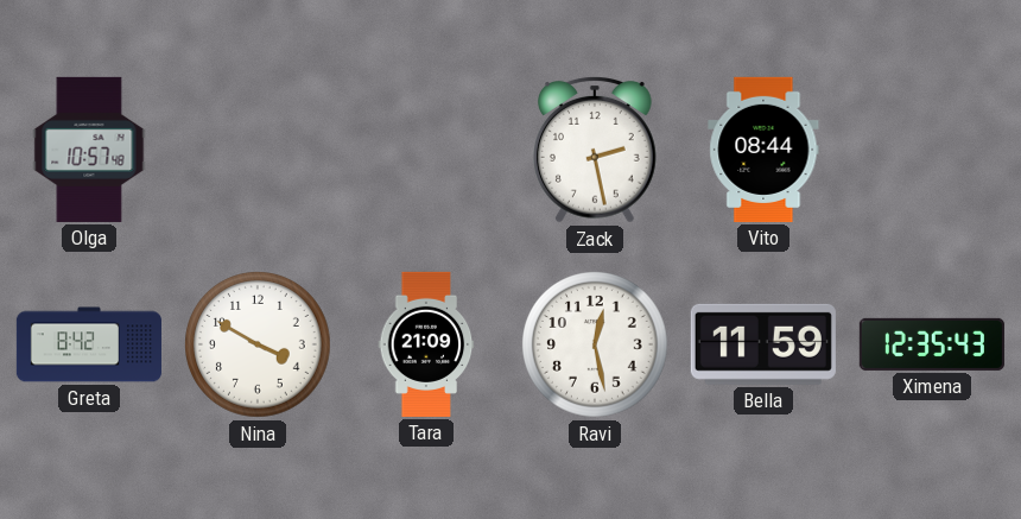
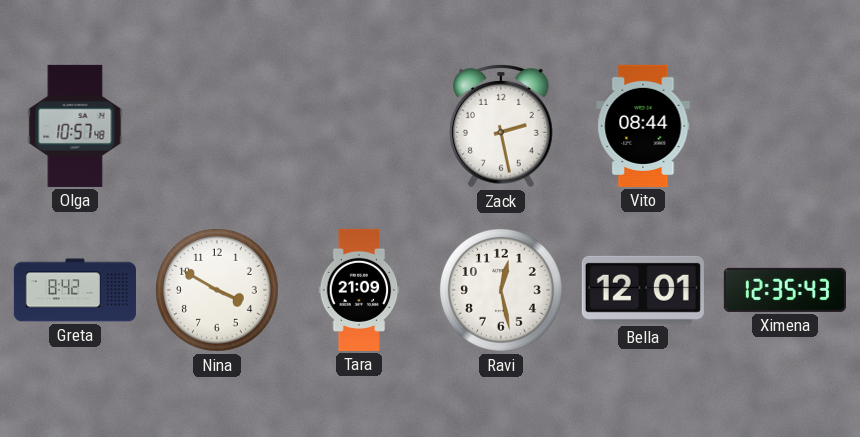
Bella: 11:59 -> 12:01
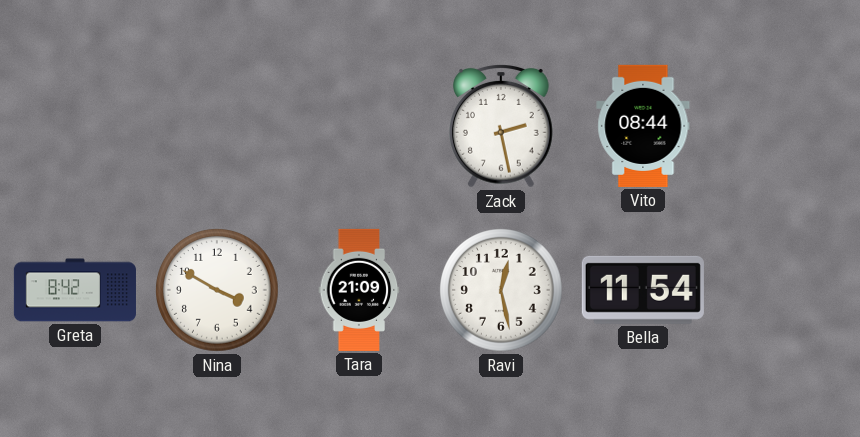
Olga: 10:57 -> none
Bella: 12:01 -> 11:54
Ximena: 12:35 -> none
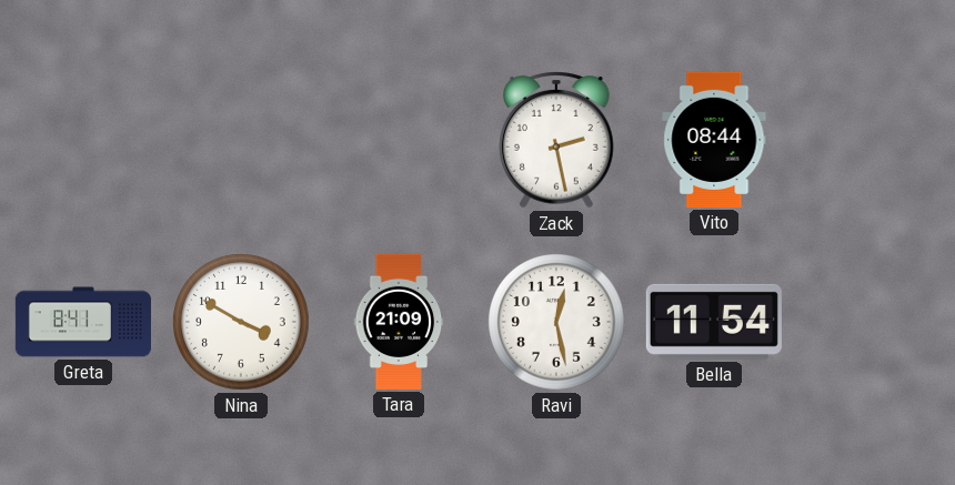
Greta: 8:42 -> 8:41
